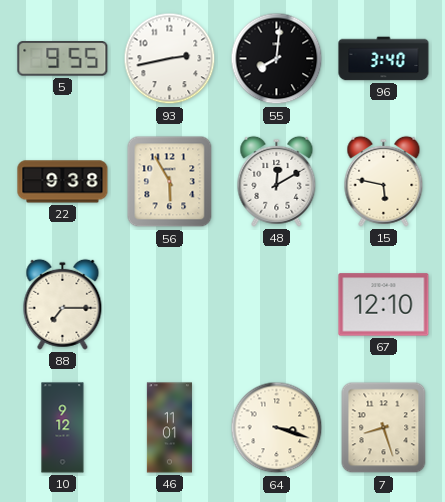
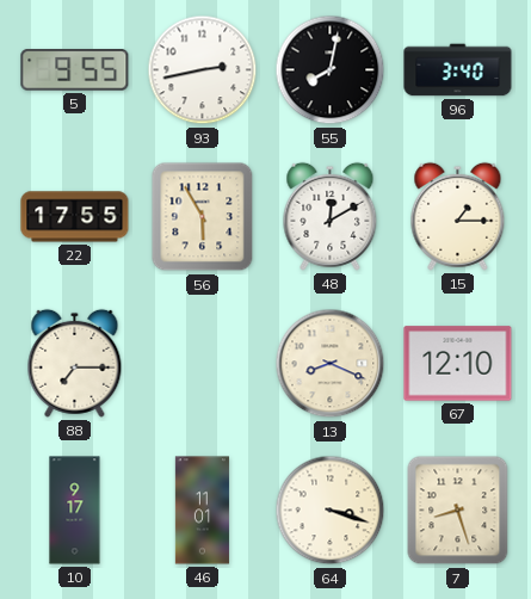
55: 8:01 -> 8:02
22: 9:38 -> 17:55
15: 5:47 -> 1:15
13: none -> 8:19
10: 9:12 -> 9:17
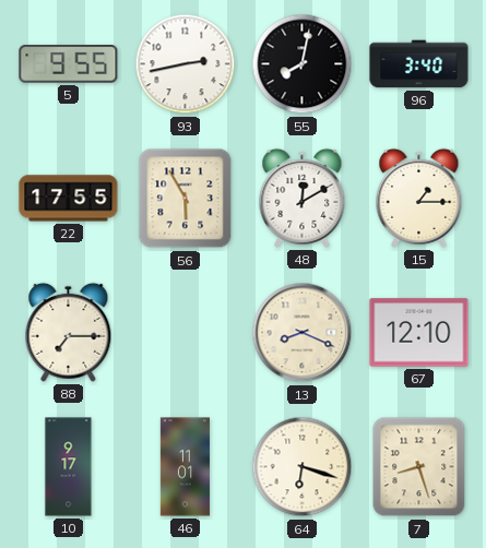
64: 3:18 -> 6:18
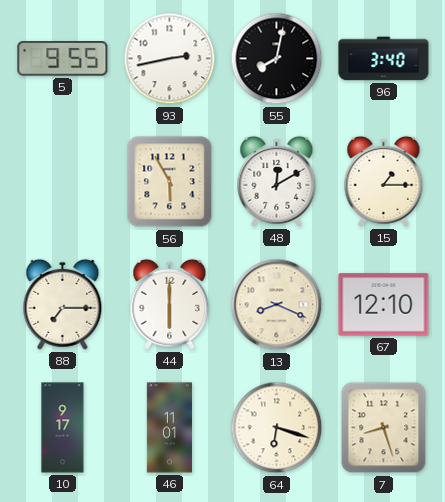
22: 17:55 -> none
44: none -> 6:00
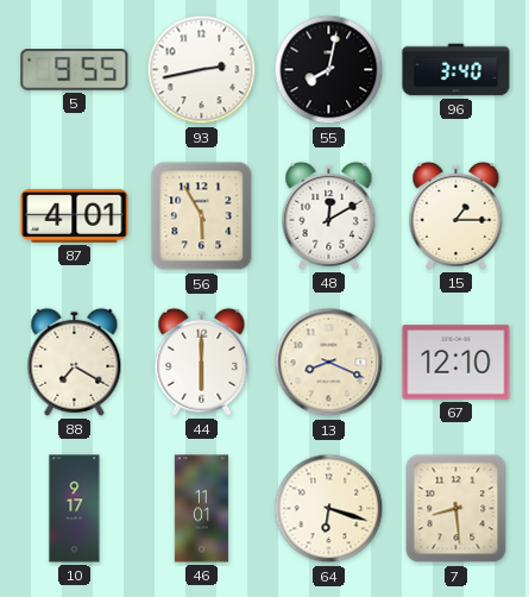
87: none -> 4:01
88: 7:15 -> 7:20
7: 8:27 -> 8:29
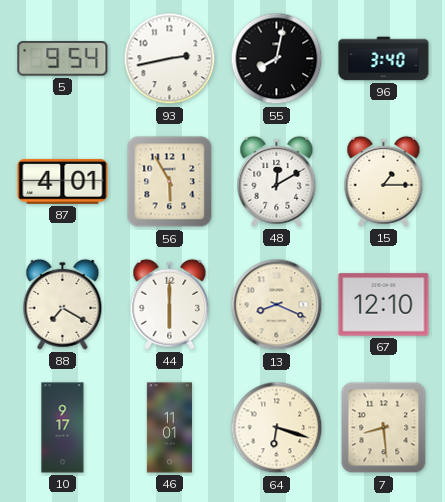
5: 9:55 -> 9:54
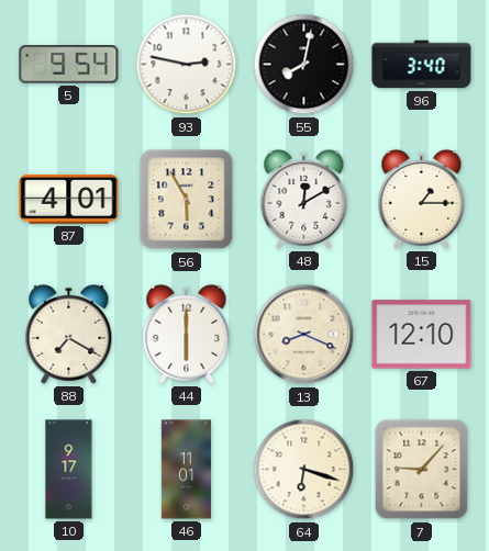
93: 2:43 -> 2:47
7: 8:29 -> 9:07
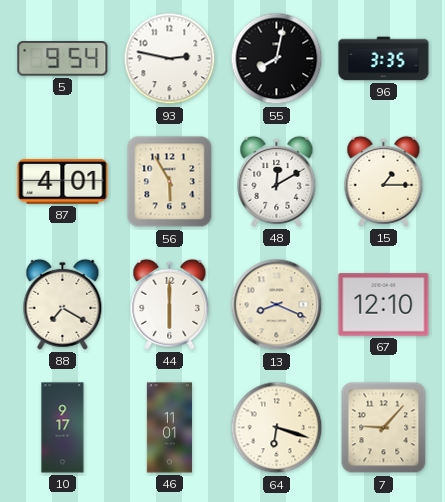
96: 3:40 -> 3:35
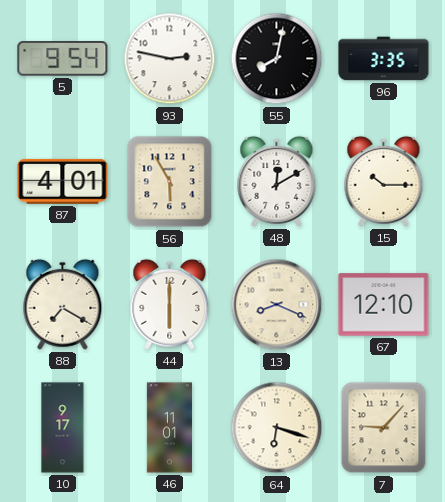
15: 1:15 -> 10:15
